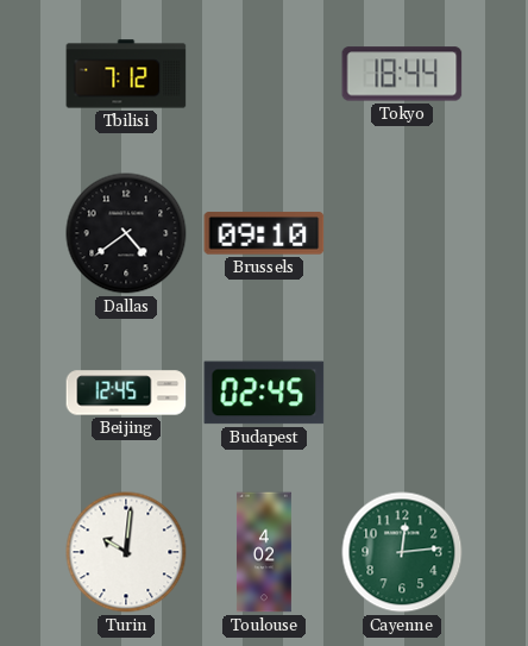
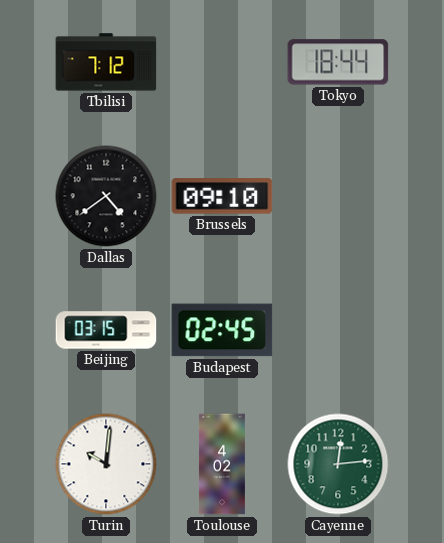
Beijing: 12:45 -> 03:15
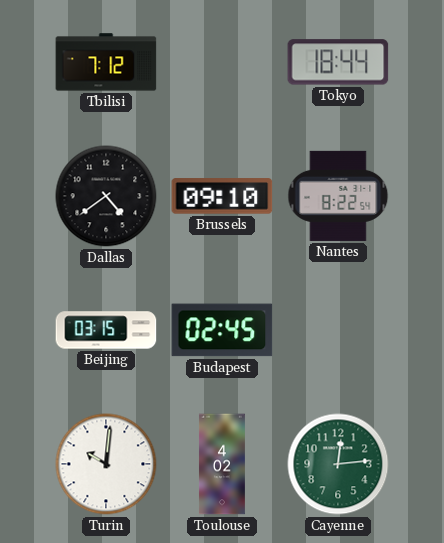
Nantes: none -> 8:22
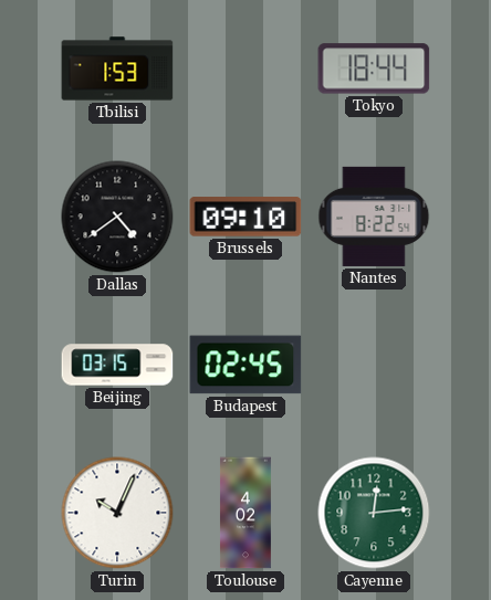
Tbilisi: 7:12 -> 1:53
Turin: 10:01 -> 10:04
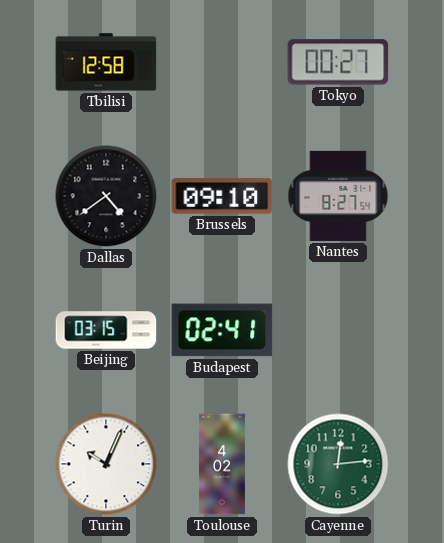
Tbilisi: 1:53 -> 12:58
Tokyo: 18:44 -> 00:27
Nantes: 8:22 -> 8:27
Budapest: 02:45 -> 02:41
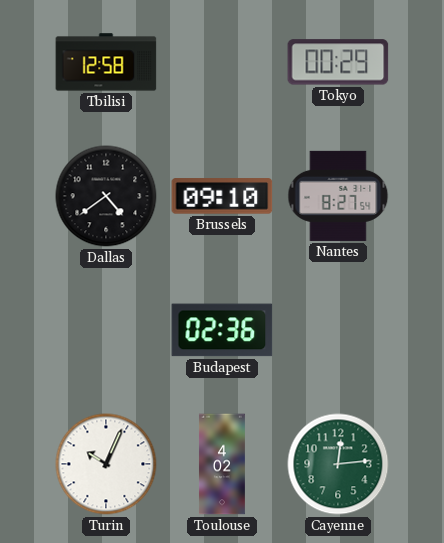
Tokyo: 00:27 -> 00:29
Beijing: 03:15 -> none
Budapest: 02:41 -> 02:36
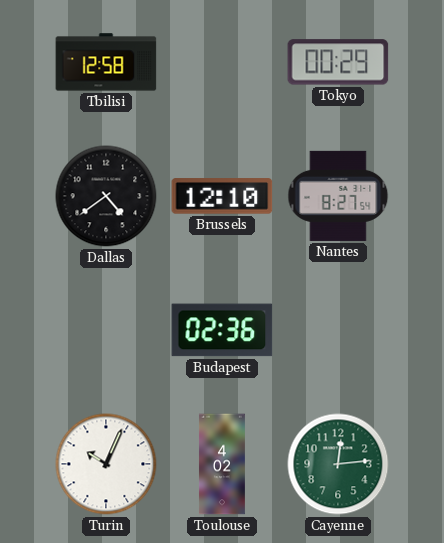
Brussels: 09:10 -> 12:10
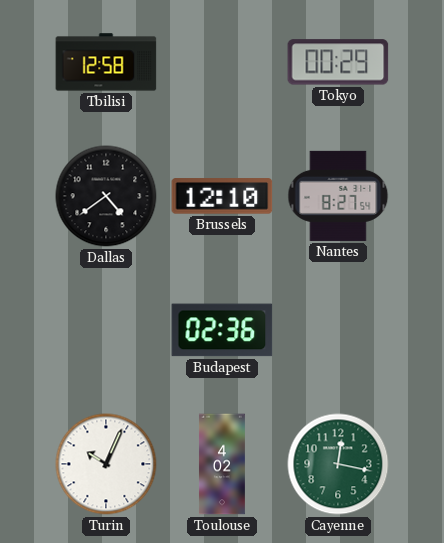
Cayenne: 12:14 -> 12:17
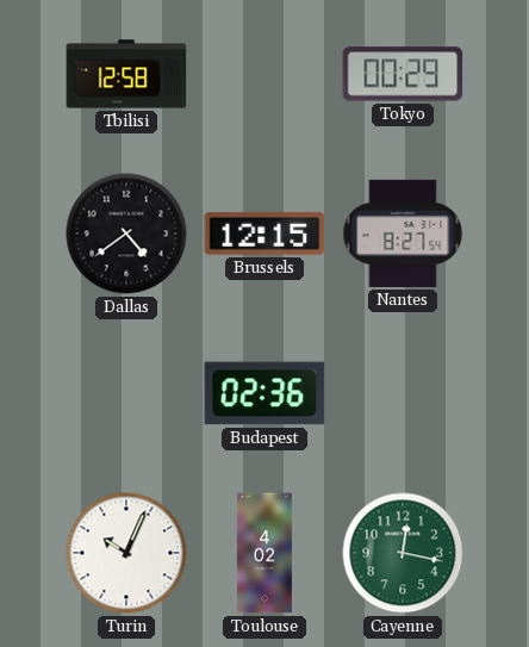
Brussels: 12:10 -> 12:15
